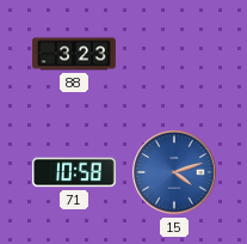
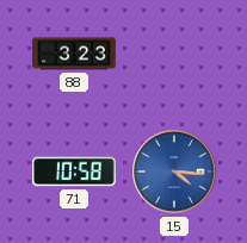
15: 4:12 -> 4:16
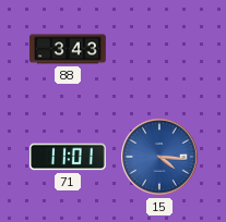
88: 3:23 -> 3:43
71: 10:58 -> 11:01
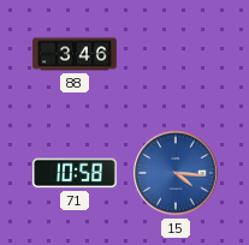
88: 3:43 -> 3:46
71: 11:01 -> 10:58
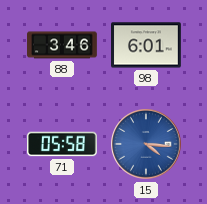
98: none -> 6:01
71: 10:58 -> 05:58
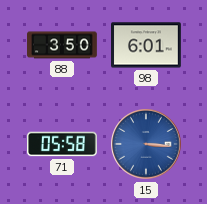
88: 3:46 -> 3:50
15: 4:16 -> 3:16
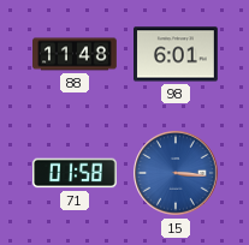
88: 3:50 -> 11:48
71: 05:58 -> 01:58
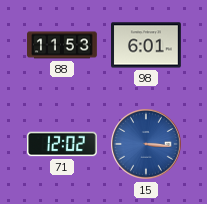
88: 11:48 -> 11:53
71: 01:58 -> 12:02
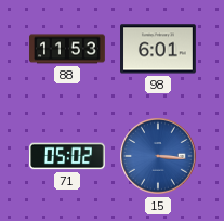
71: 12:02 -> 05:02
